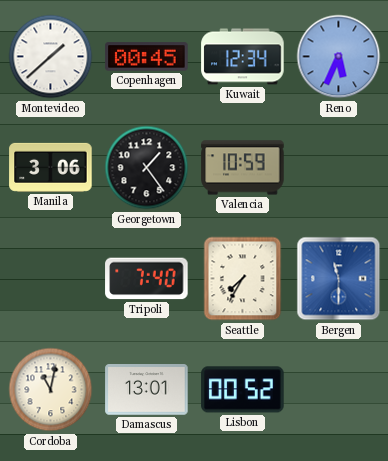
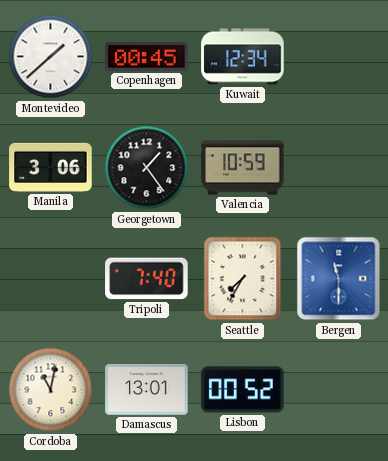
Reno: 5:34 -> none
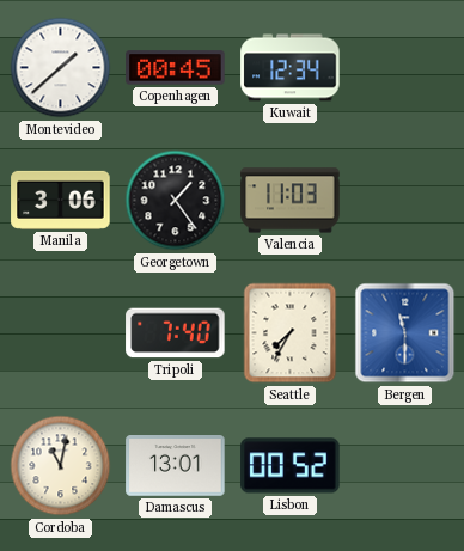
Valencia: 10:59 -> 11:03
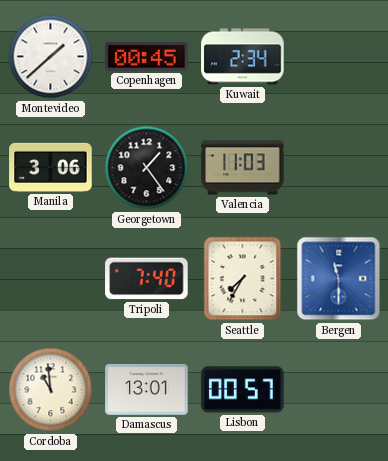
Kuwait: 12:34 -> 2:34
Cordoba: 11:02 -> 10:59
Lisbon: 00:52 -> 00:57
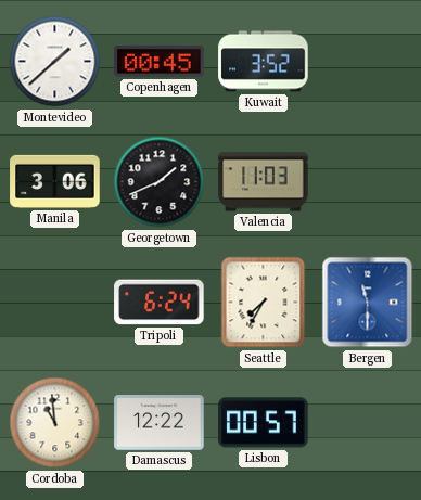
Kuwait: 2:34 -> 3:52
Georgetown: 1:24 -> 1:41
Tripoli: 7:40 -> 6:24
Damascus: 13:01 -> 12:22
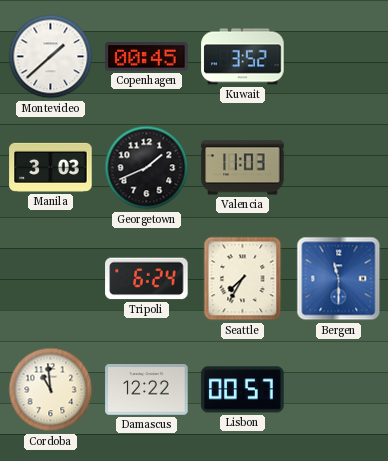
Manila: 3:06 -> 3:03
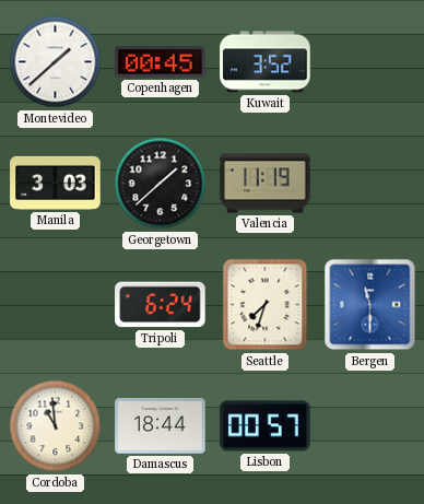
Georgetown: 1:41 -> 1:38
Valencia: 11:03 -> 11:19
Seattle: 7:35 -> 7:33
Damascus: 12:22 -> 18:44
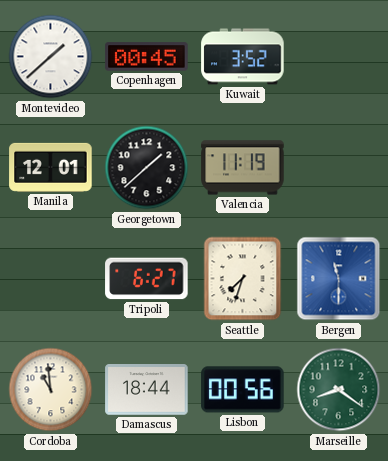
Manila: 3:03 -> 12:01
Tripoli: 6:24 -> 6:27
Lisbon: 00:57 -> 00:56
Marseille: none -> 8:21
